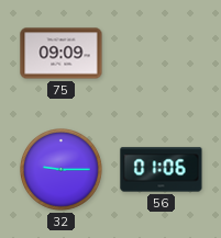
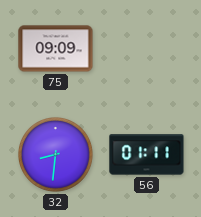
32: 9:15 -> 8:31
56: 01:06 -> 01:11
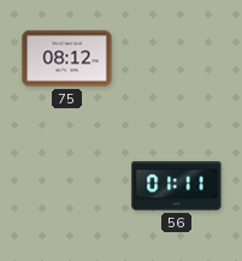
75: 09:09 -> 08:12
32: 8:31 -> none
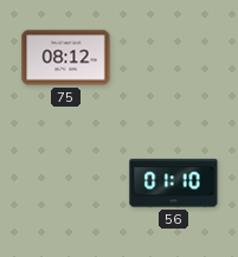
56: 01:11 -> 01:10
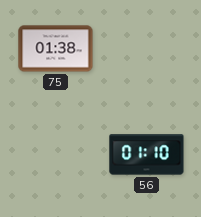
75: 08:12 -> 01:38
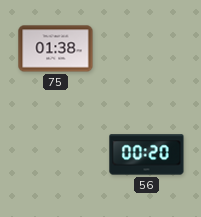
56: 01:10 -> 00:20
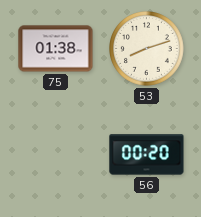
53: none -> 8:12
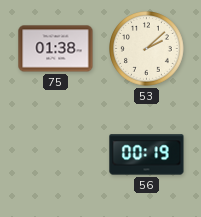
53: 8:12 -> 2:08
56: 00:20 -> 00:19
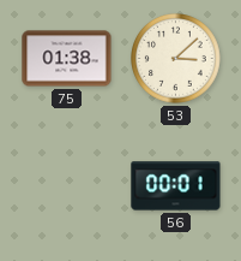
53: 2:08 -> 3:08
56: 00:19 -> 00:01
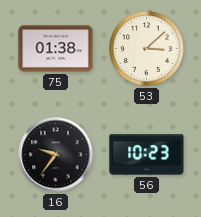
16: none -> 9:36
56: 00:01 -> 10:23
